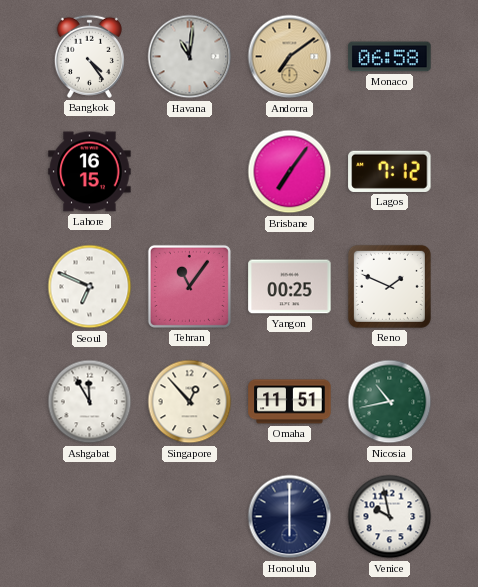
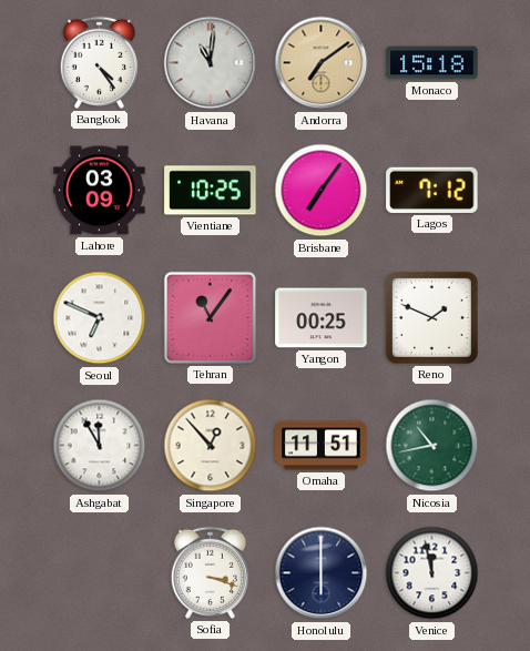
Monaco: 06:58 -> 15:18
Lahore: 16:15 -> 03:09
Vientiane: none -> 10:25
Sofia: none -> 3:18
Venice: 9:58 -> 11:58
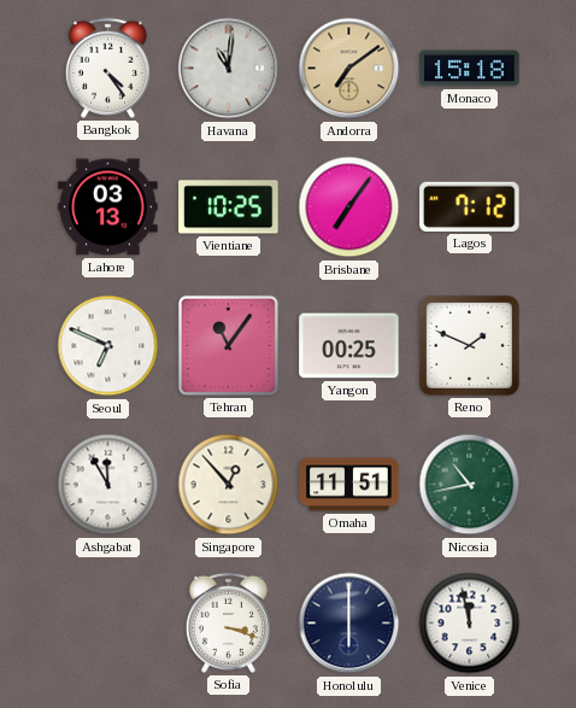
Lahore: 03:09 -> 03:13
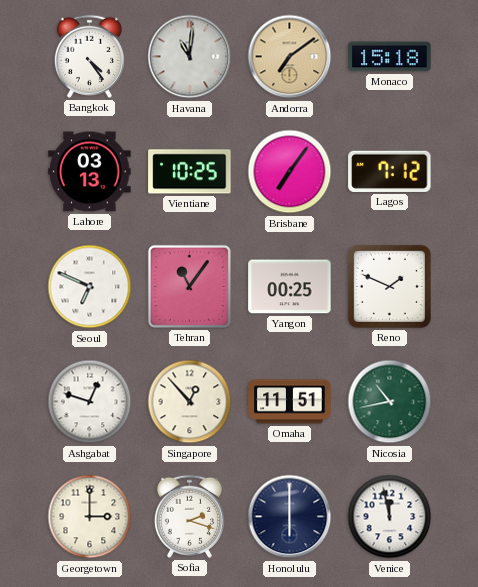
Ashgabat: 11:55 -> 12:48
Georgetown: none -> 3:00
Sofia: 3:18 -> 2:18
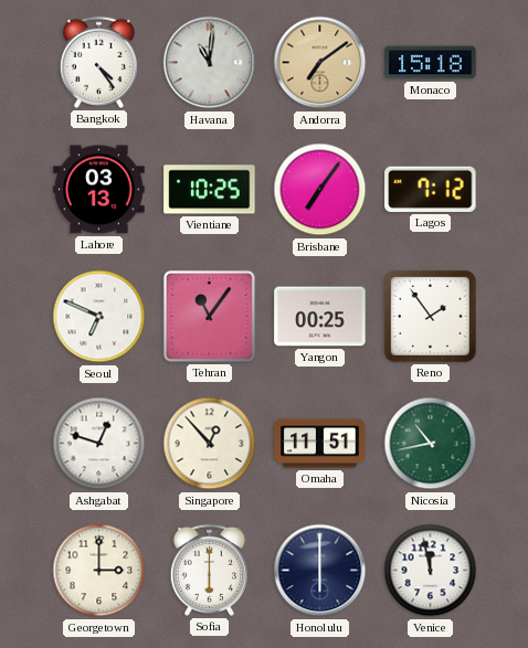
Reno: 1:49 -> 1:54
Sofia: 2:18 -> 6:00
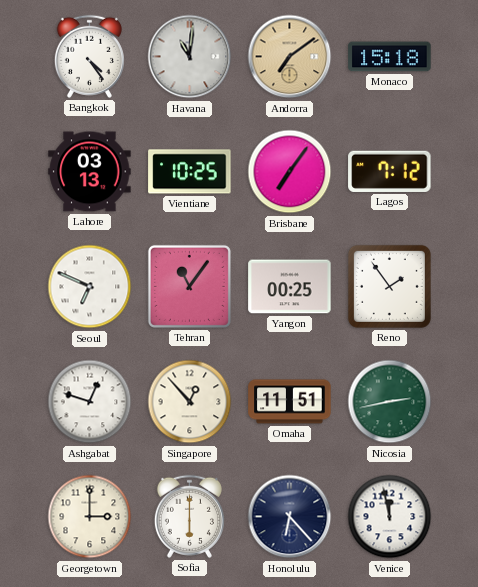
Nicosia: 10:43 -> 2:43
Honolulu: 6:00 -> 6:23
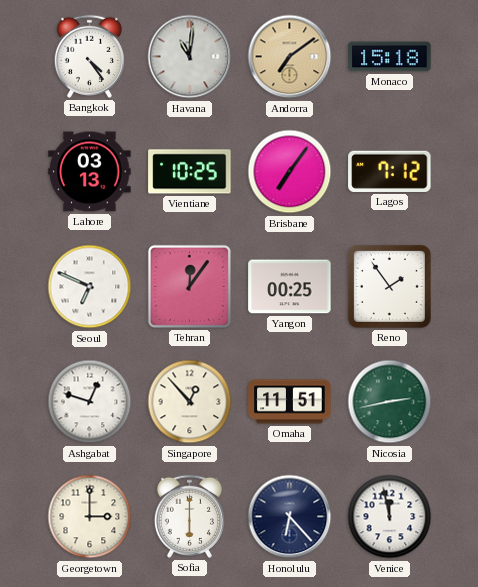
Tehran: 11:06 -> 12:06
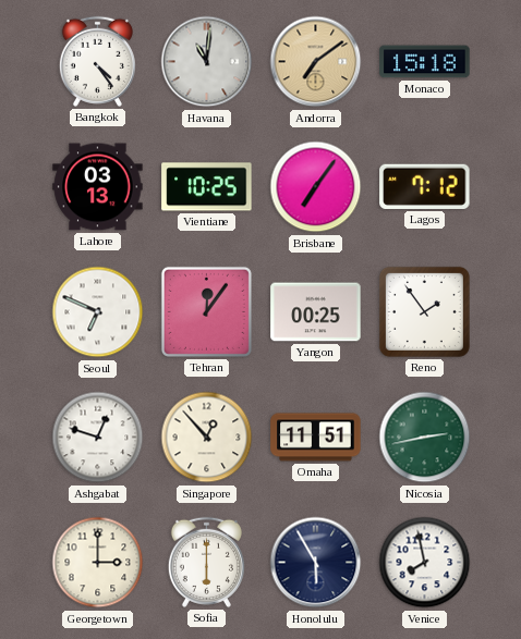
Honolulu: 6:23 -> 5:55
Venice: 11:58 -> 7:58
